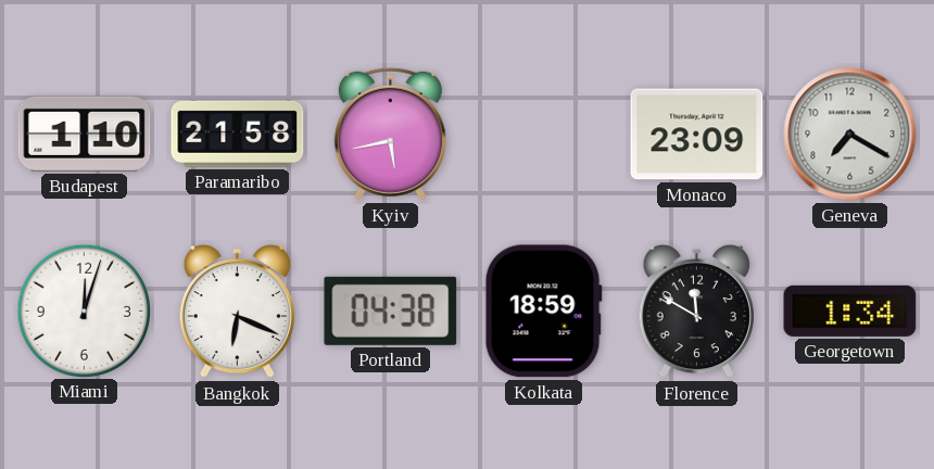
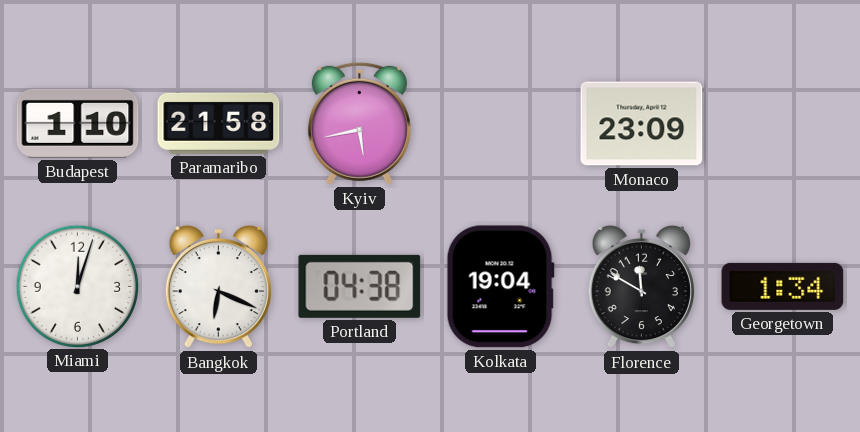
Geneva: 7:20 -> none
Kolkata: 18:59 -> 19:04
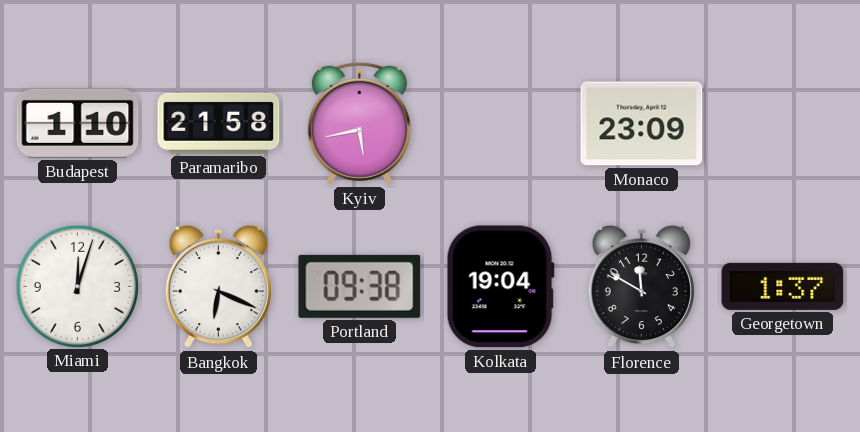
Portland: 04:38 -> 09:38
Georgetown: 1:34 -> 1:37
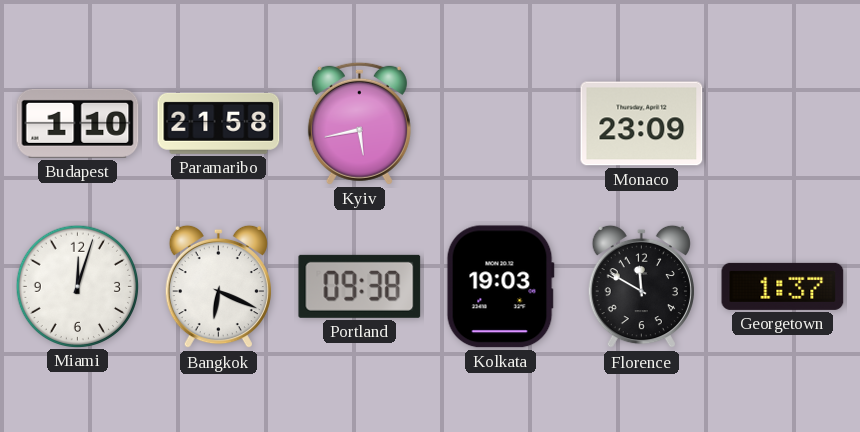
Kolkata: 19:04 -> 19:03
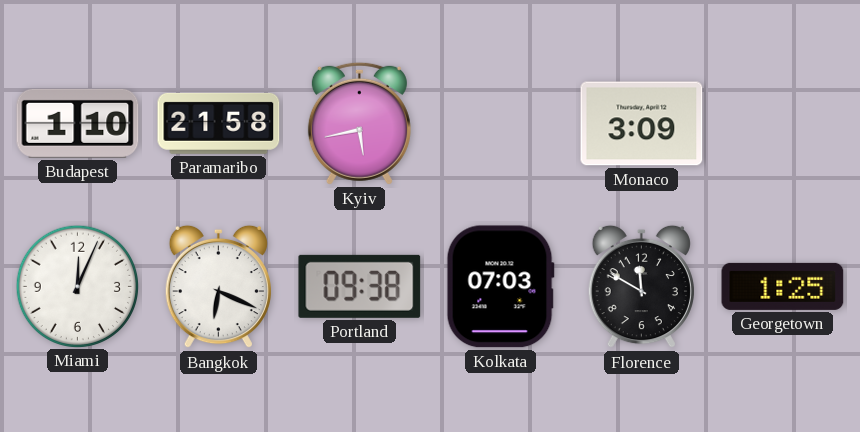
Monaco: 23:09 -> 3:09
Miami: 12:03 -> 12:04
Kolkata: 19:03 -> 07:03
Georgetown: 1:37 -> 1:25
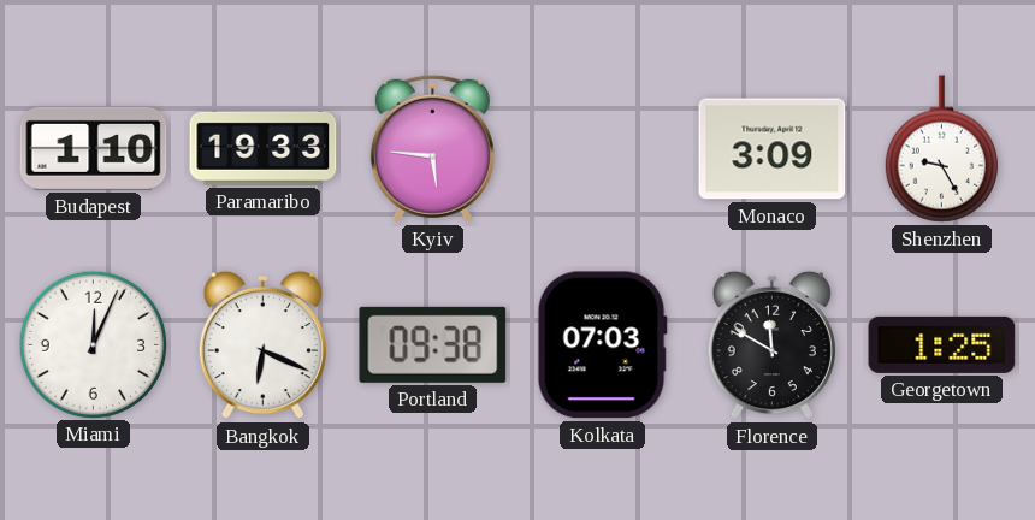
Paramaribo: 21:58 -> 19:33
Kyiv: 5:43 -> 5:46
Shenzhen: none -> 9:25
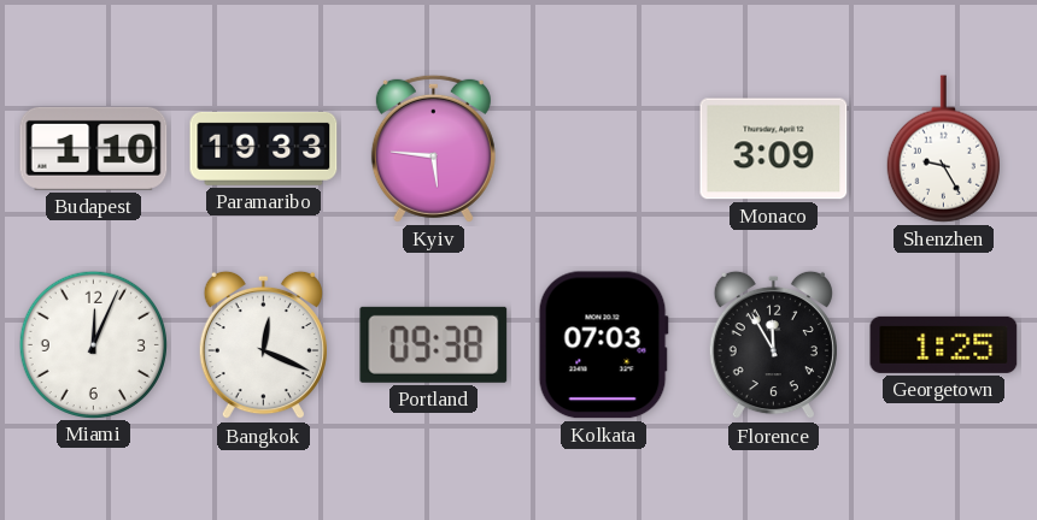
Bangkok: 6:19 -> 12:19
Florence: 11:50 -> 11:55
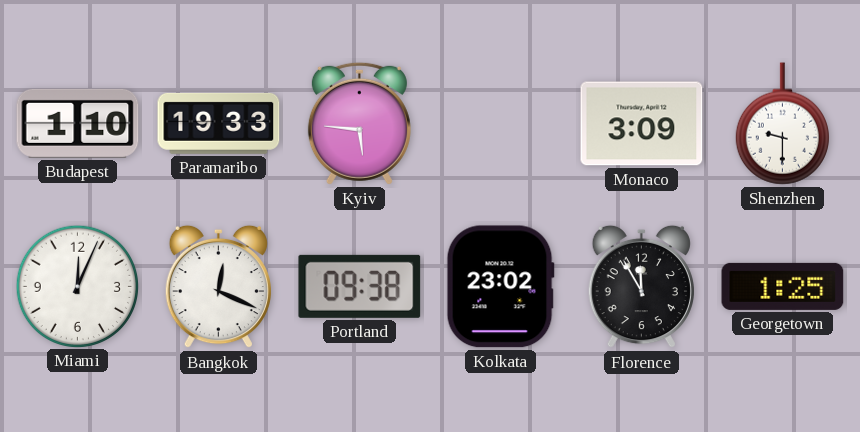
Shenzhen: 9:25 -> 9:30
Kolkata: 07:03 -> 23:02
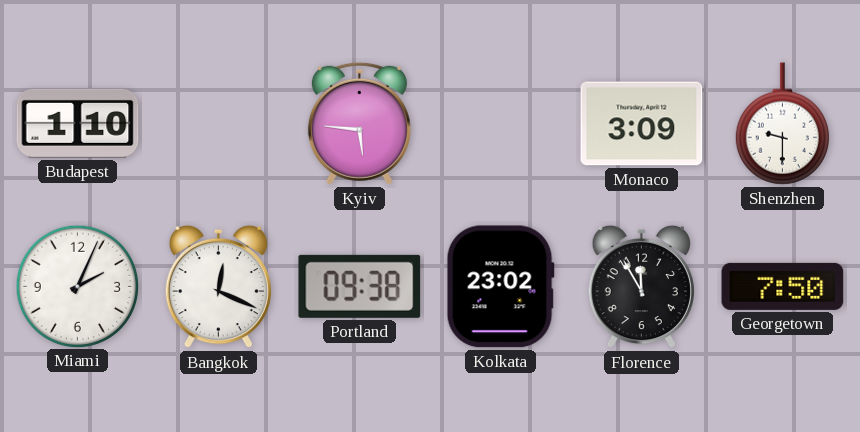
Paramaribo: 19:33 -> none
Miami: 12:04 -> 2:04
Georgetown: 1:25 -> 7:50
